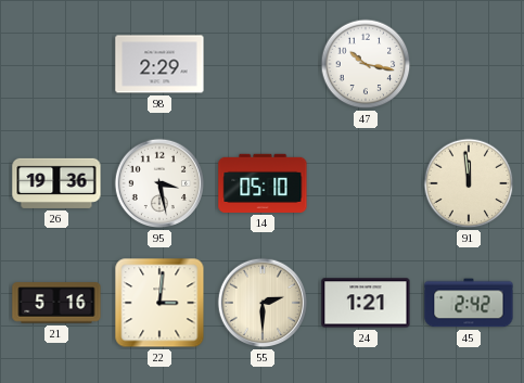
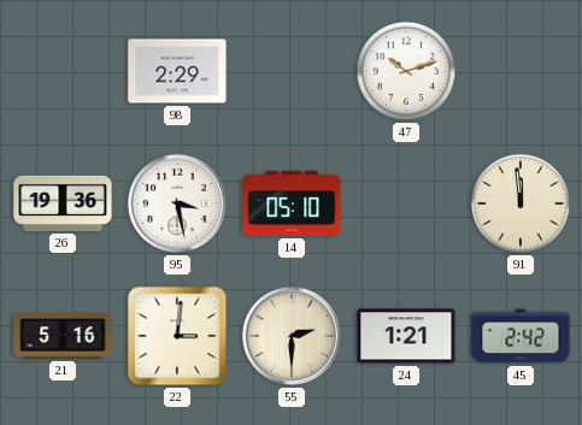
47: 10:17 -> 10:12
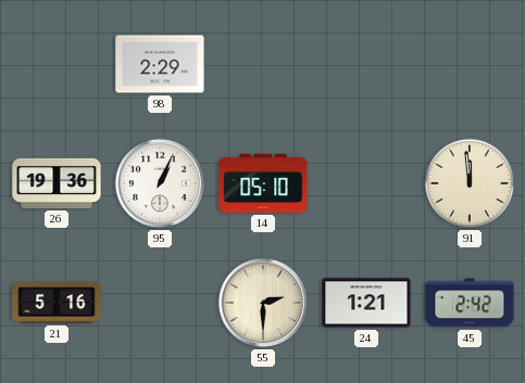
47: 10:12 -> none
95: 3:28 -> 1:04
22: 3:01 -> none
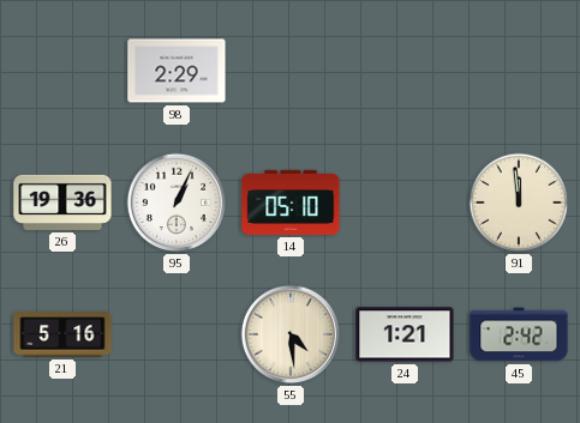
55: 2:30 -> 4:29
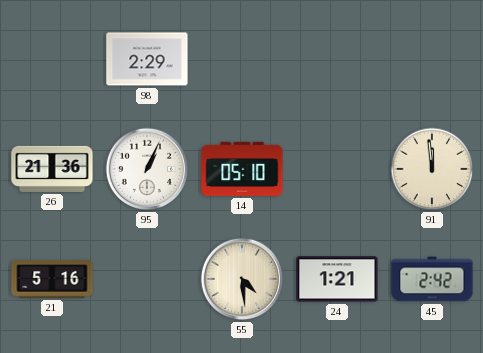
26: 19:36 -> 21:36
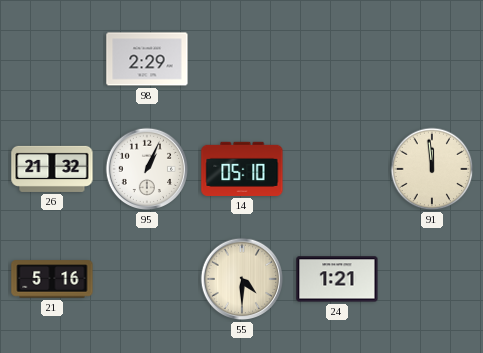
26: 21:36 -> 21:32
55: 4:29 -> 4:30
45: 2:42 -> none
